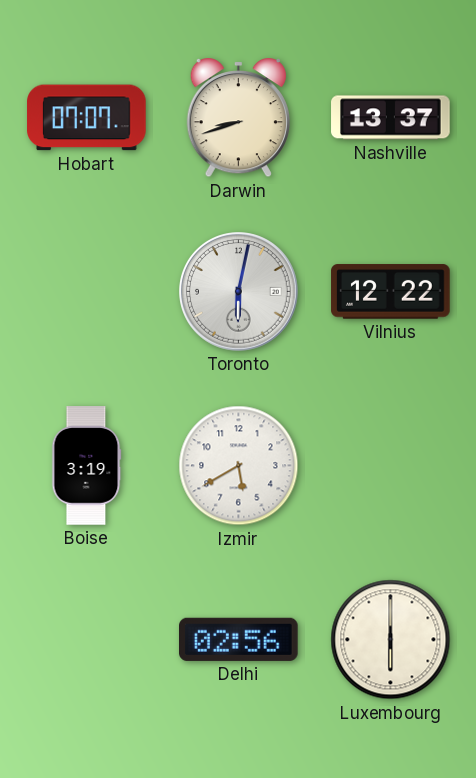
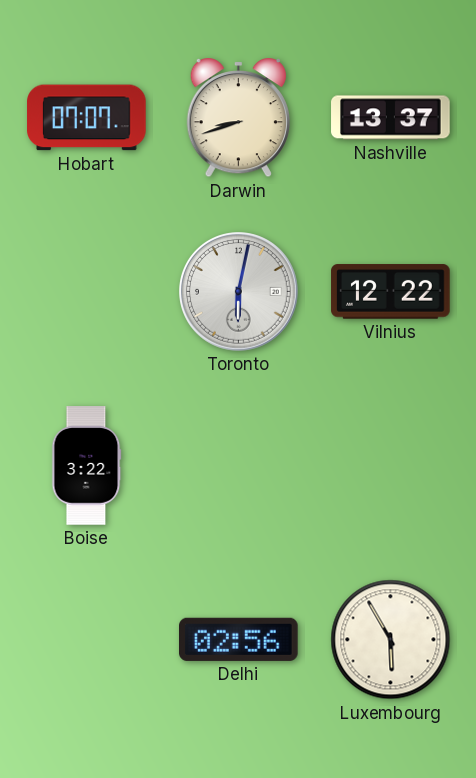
Boise: 3:19 -> 3:22
Izmir: 5:40 -> none
Luxembourg: 6:00 -> 5:55
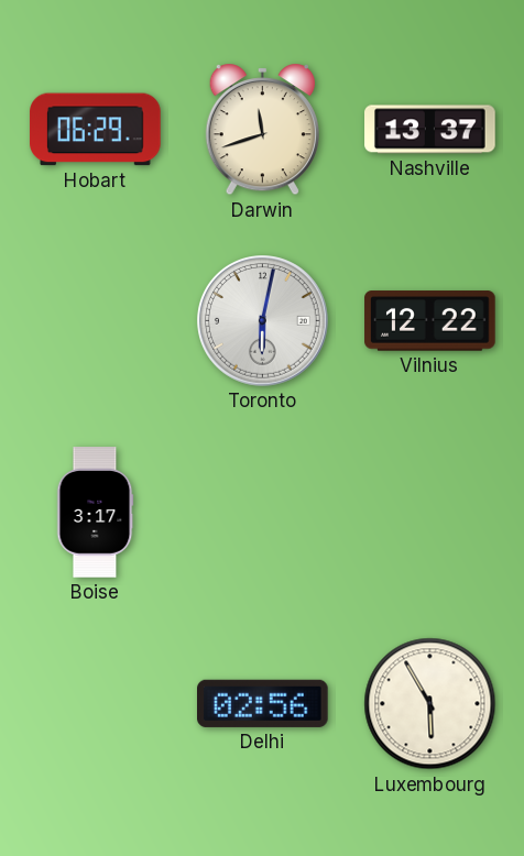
Hobart: 07:07 -> 06:29
Darwin: 8:42 -> 11:42
Boise: 3:22 -> 3:17
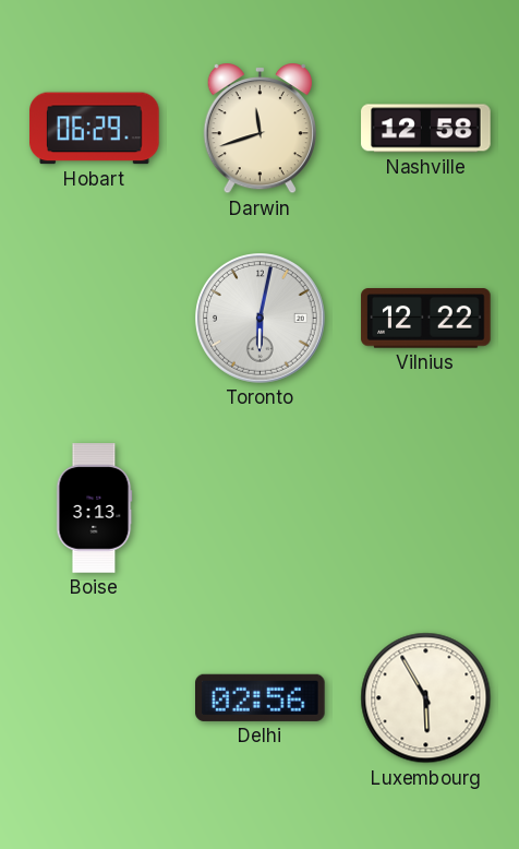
Nashville: 13:37 -> 12:58
Boise: 3:17 -> 3:13
